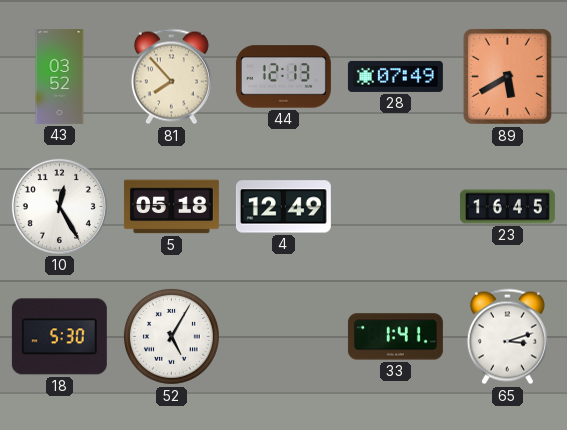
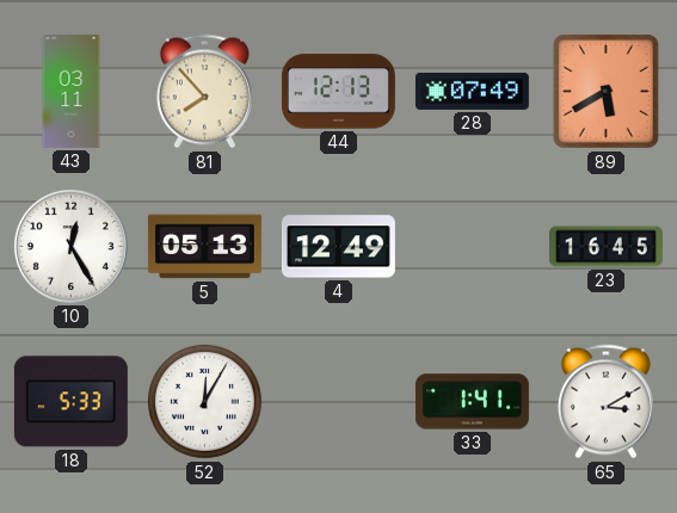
43: 03:52 -> 03:11
5: 05:18 -> 05:13
18: 5:30 -> 5:33
52: 5:05 -> 12:05
65: 3:12 -> 3:10
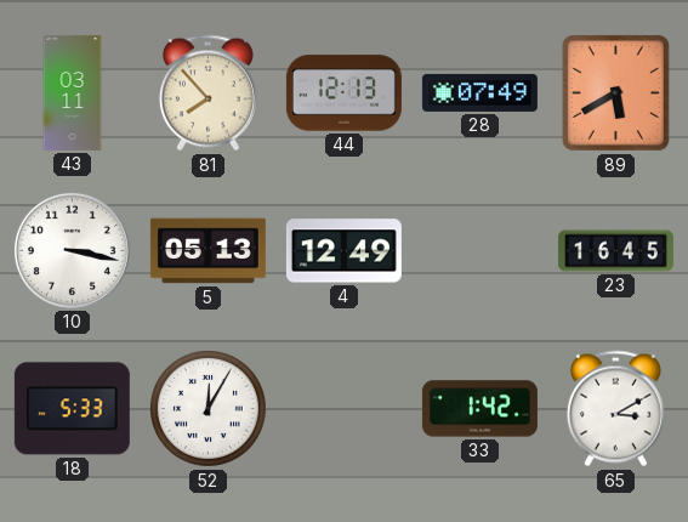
10: 12:25 -> 3:17
33: 1:41 -> 1:42
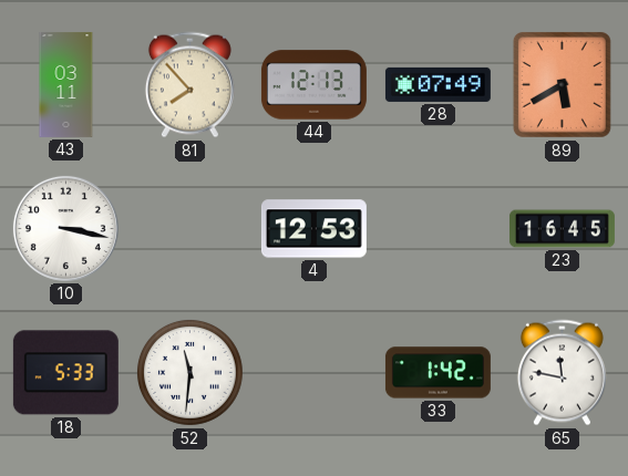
5: 05:13 -> none
4: 12:49 -> 12:53
52: 12:05 -> 11:31
65: 3:10 -> 11:47
